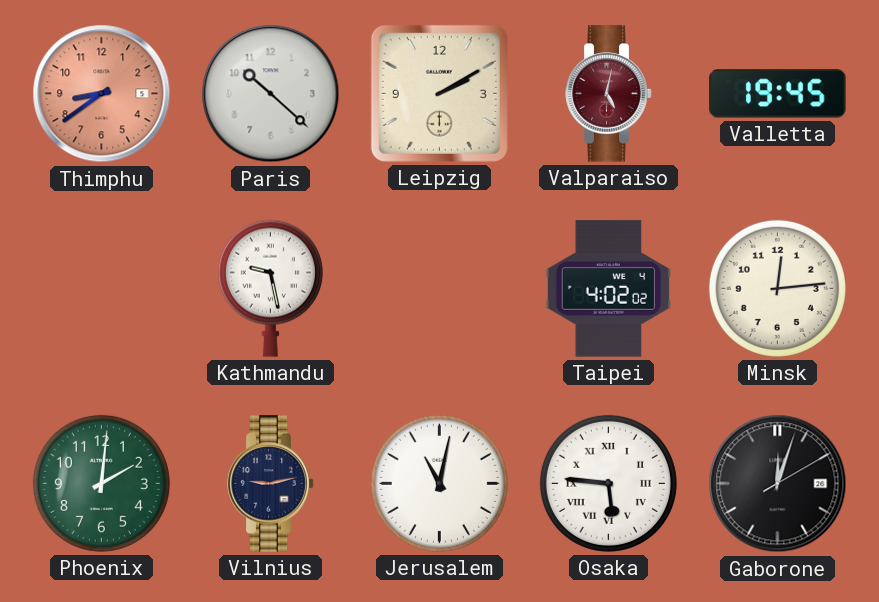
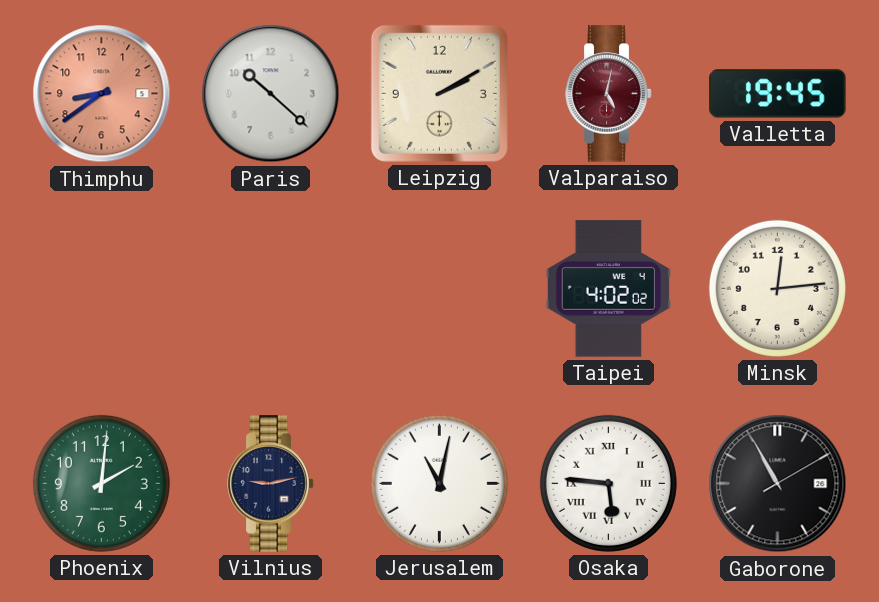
Kathmandu: 9:28 -> none
Gaborone: 12:03 -> 10:55
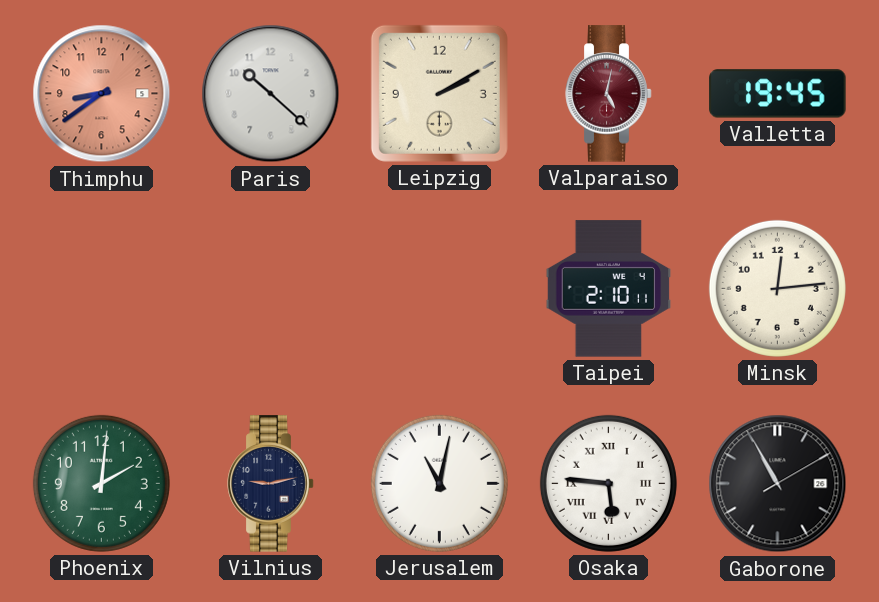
Taipei: 4:02 -> 2:10
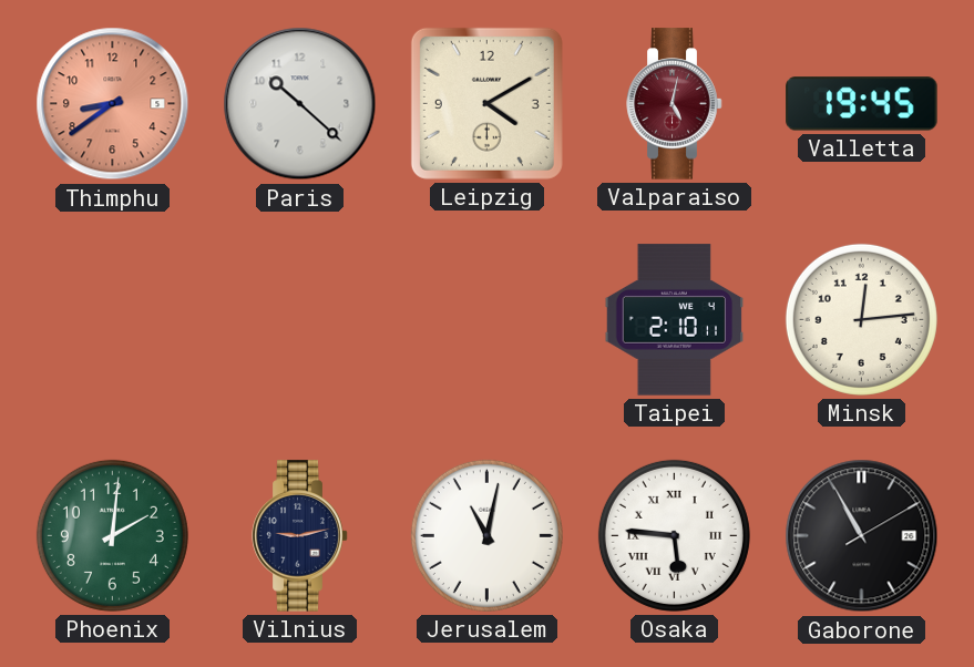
Leipzig: 2:10 -> 4:10
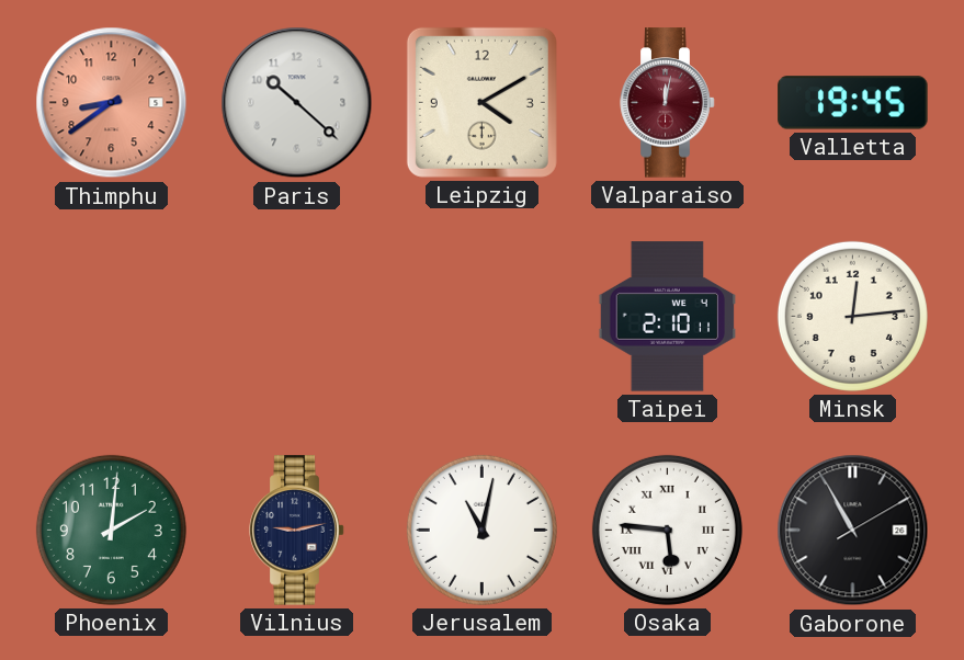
Valparaiso: 5:02 -> 12:02
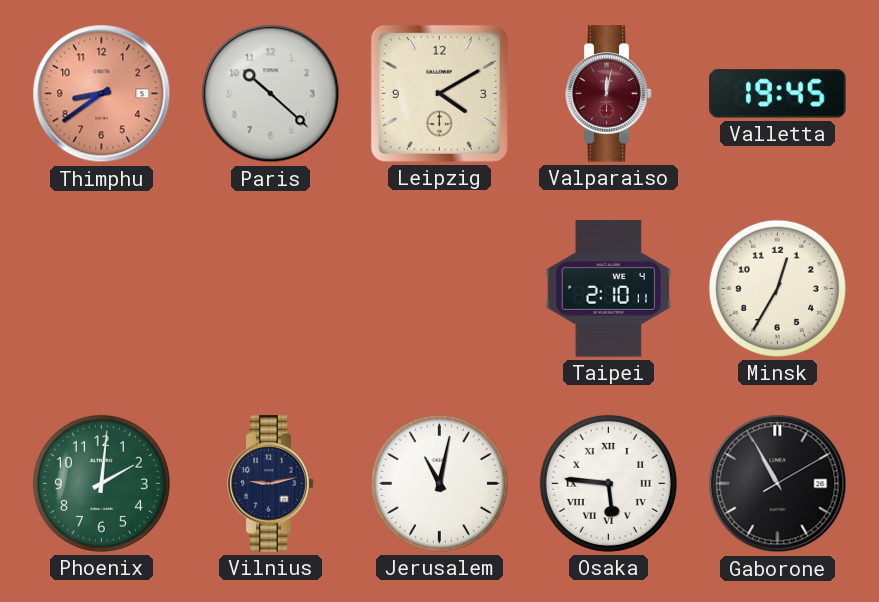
Minsk: 12:14 -> 12:35
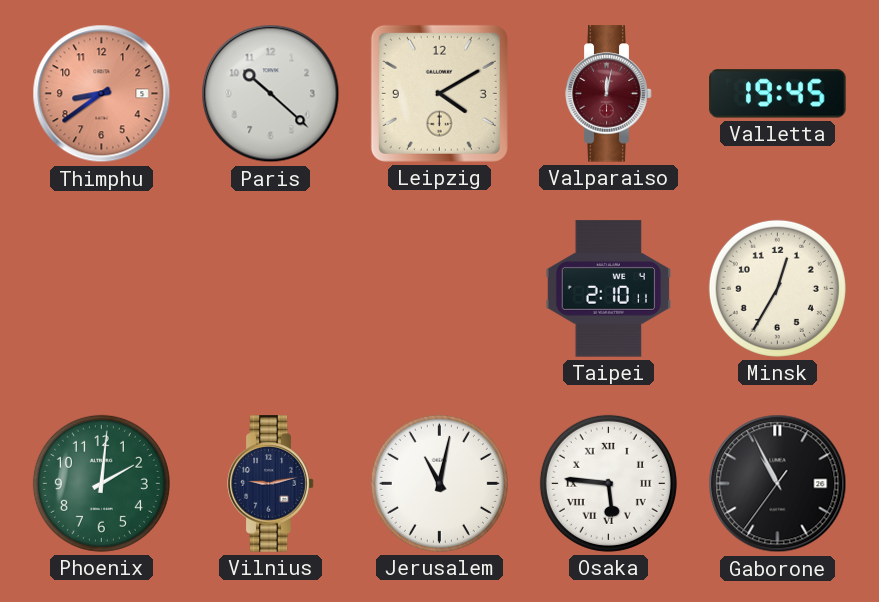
Gaborone: 10:55:10 -> 10:55:36
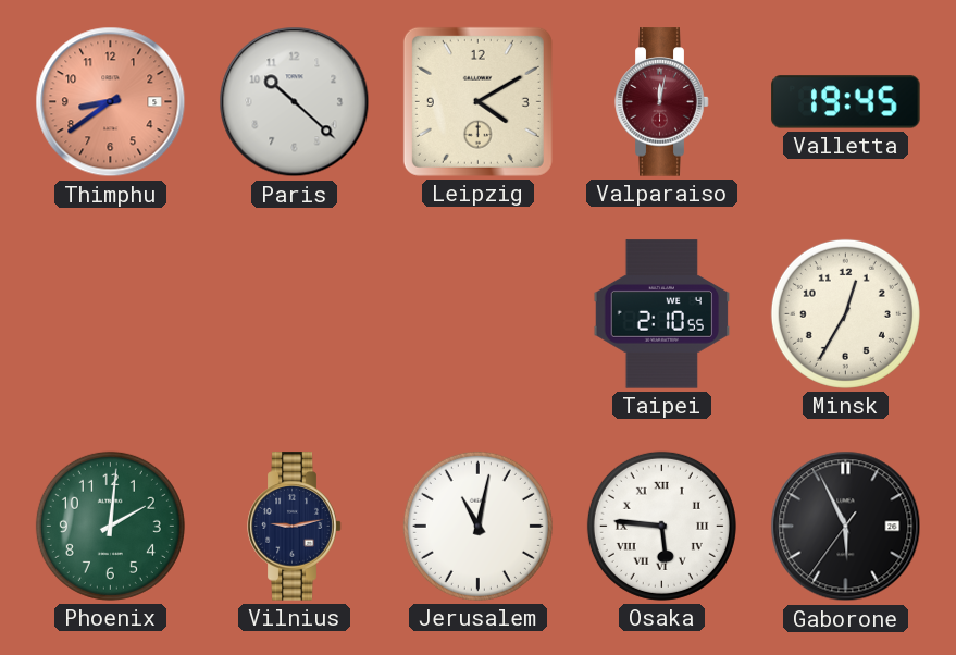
Taipei: 2:10:11 -> 2:10:55
Gaborone: 10:55 -> 5:55
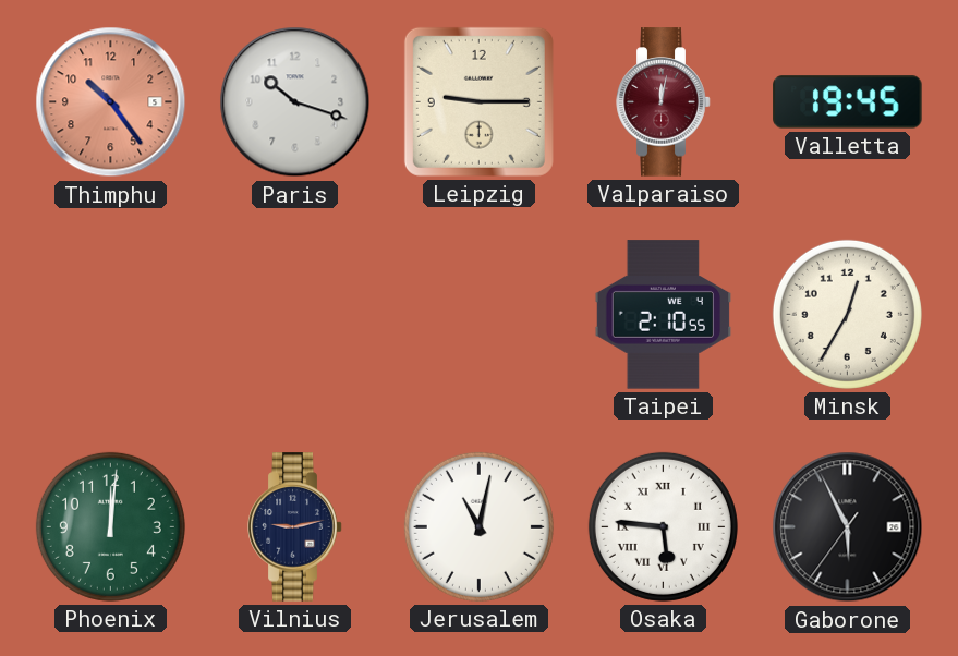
Thimphu: 8:39 -> 10:24
Paris: 10:22 -> 10:18
Leipzig: 4:10 -> 9:15
Phoenix: 2:01 -> 12:01
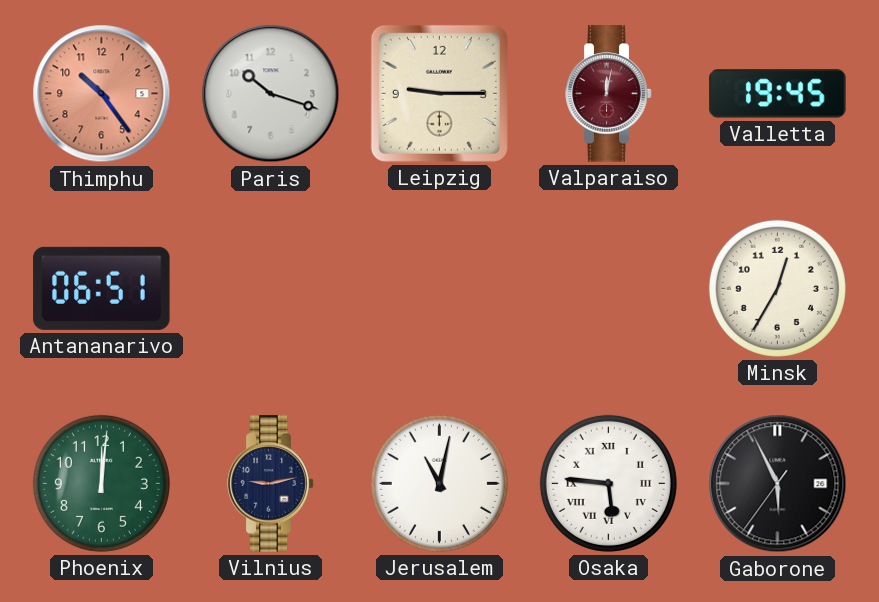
Antananarivo: none -> 06:51
Taipei: 2:10 -> none
